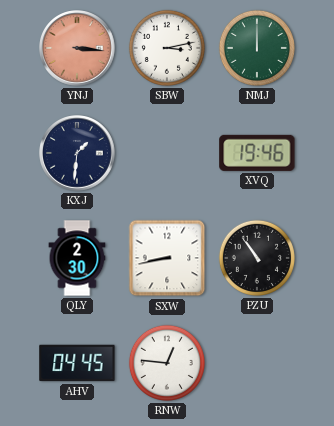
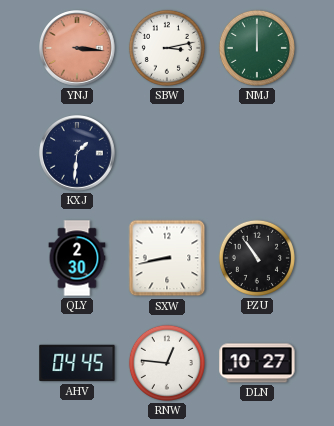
XVQ: 19:46 -> none
DLN: none -> 10:27
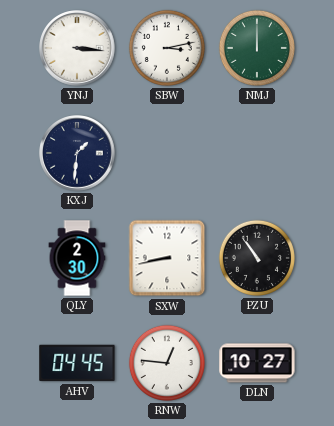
YNJ dial: salmon -> white
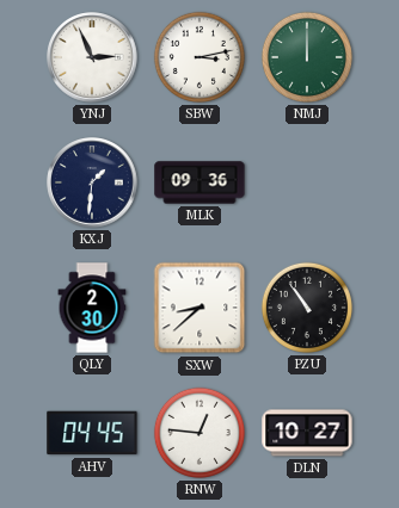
YNJ: 3:16 -> 2:56
MLK: none -> 09:36
SXW: 8:43 -> 8:38
